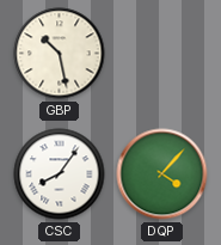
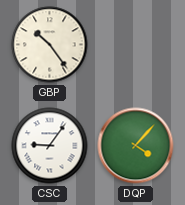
GBP: 10:28 -> 10:24
CSC: 8:06 -> 9:06
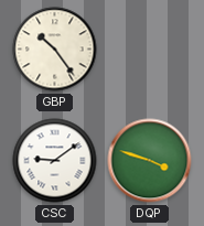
CSC: 9:06 -> 9:09
DQP: 4:07 -> 3:48
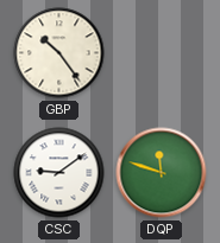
DQP: 3:48 -> 11:48
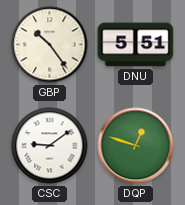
DNU: none -> 5:51
DQP: 11:48 -> 12:48
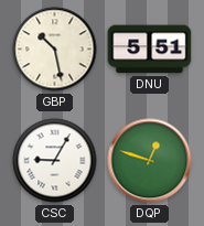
GBP: 10:24 -> 10:28
CSC: 9:09 -> 9:05
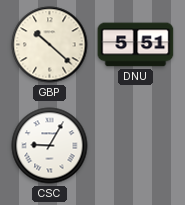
GBP: 10:28 -> 10:22
DQP: 12:48 -> none
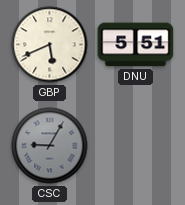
GBP: 10:22 -> 5:41
CSC dial: white -> grey
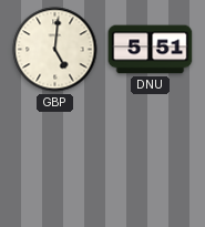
GBP: 5:41 -> 5:01
CSC: 9:05 -> none
